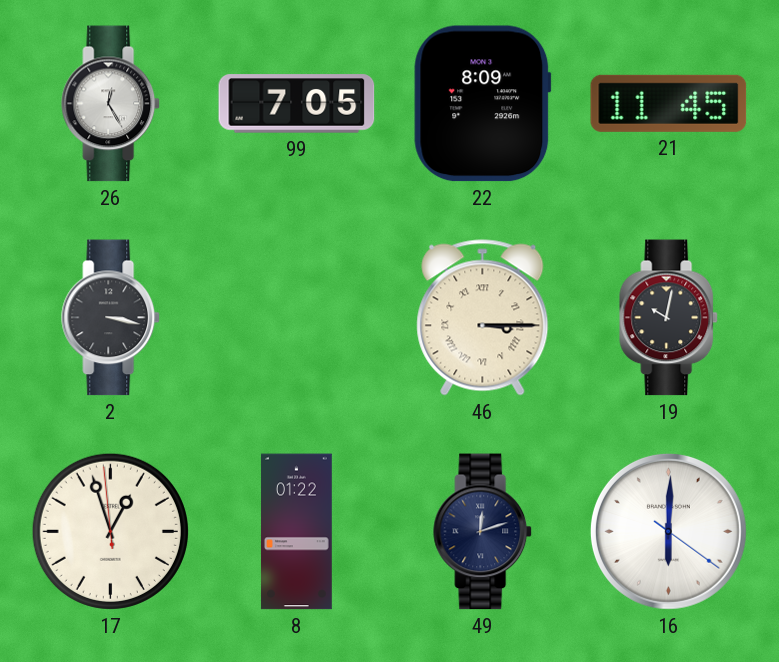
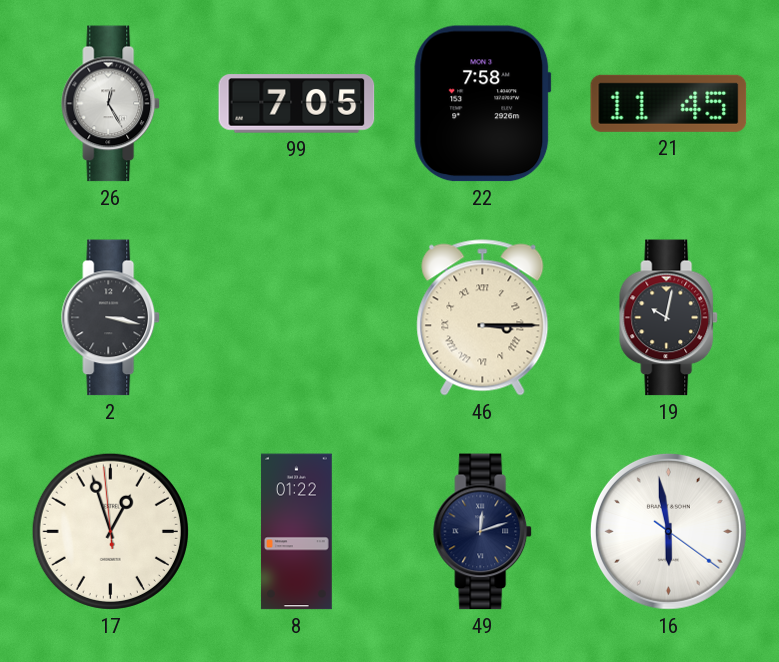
22: 8:09 -> 7:58
16: 6:00 -> 5:58
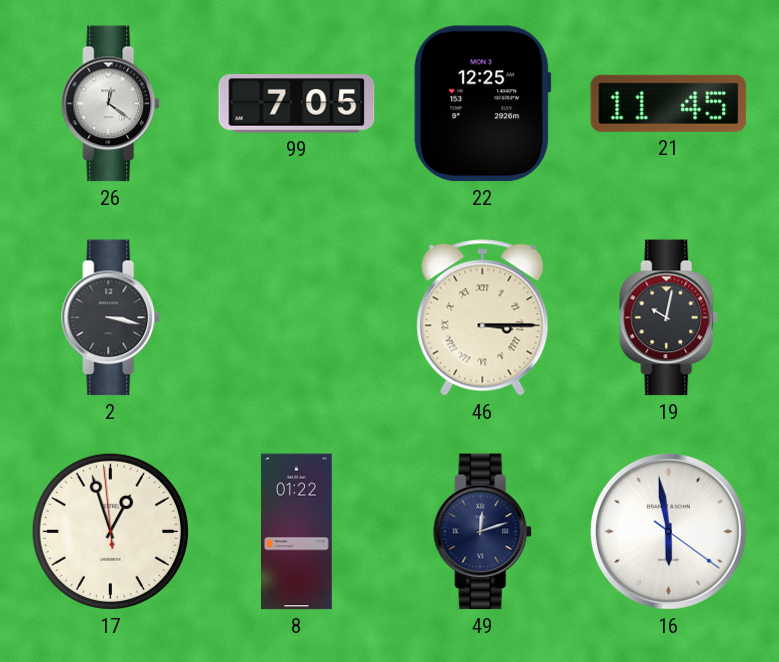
26: 12:25 -> 12:21
22: 7:58 -> 12:25
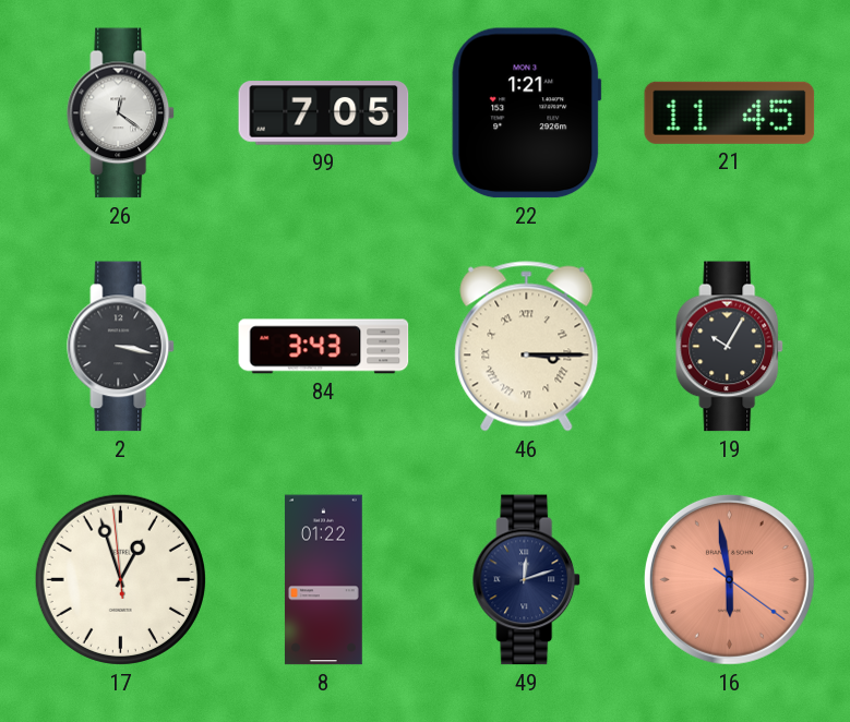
22: 12:25 -> 1:21
84: none -> 3:43
19: 10:02 -> 10:05
16 dial: white -> salmon
